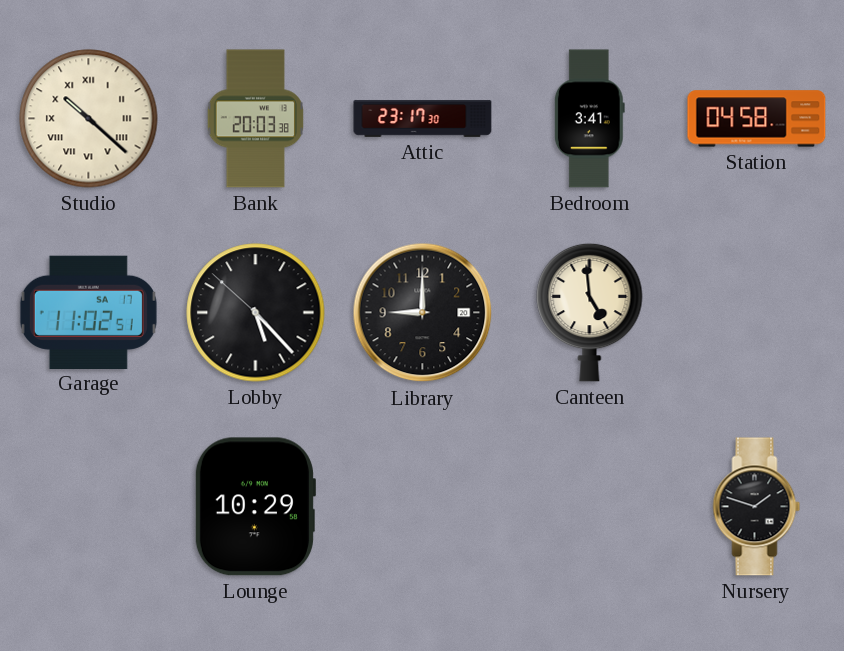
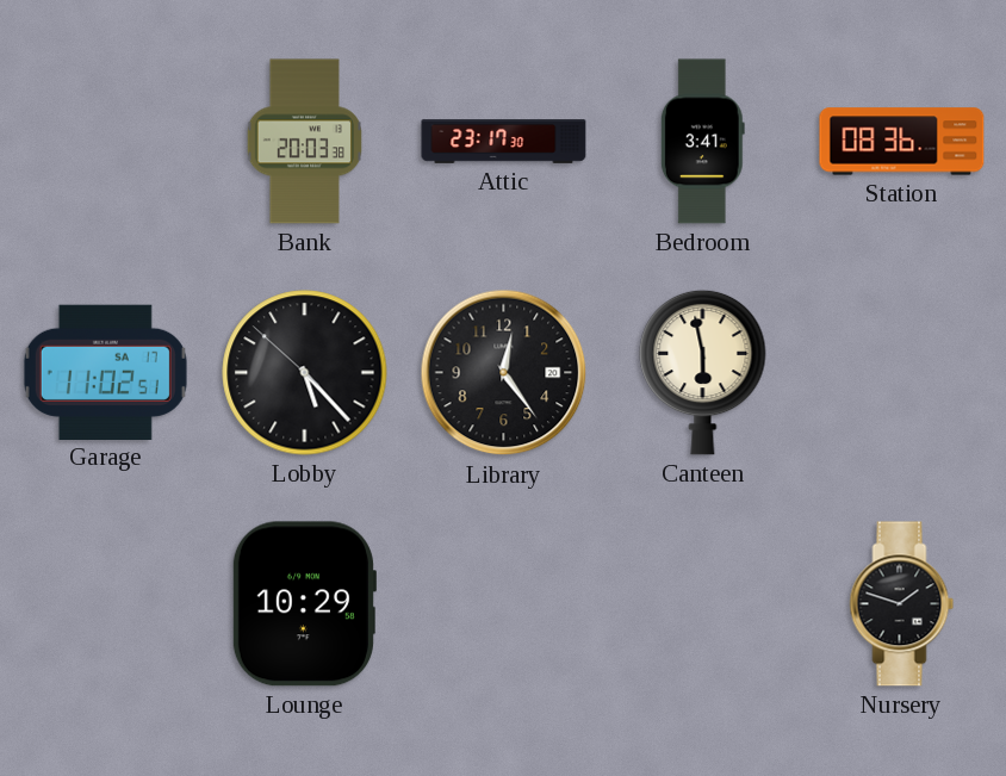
Studio: 10:22 -> none
Station: 04:58 -> 08:36
Library: 9:00 -> 12:24
Canteen: 4:59 -> 5:58
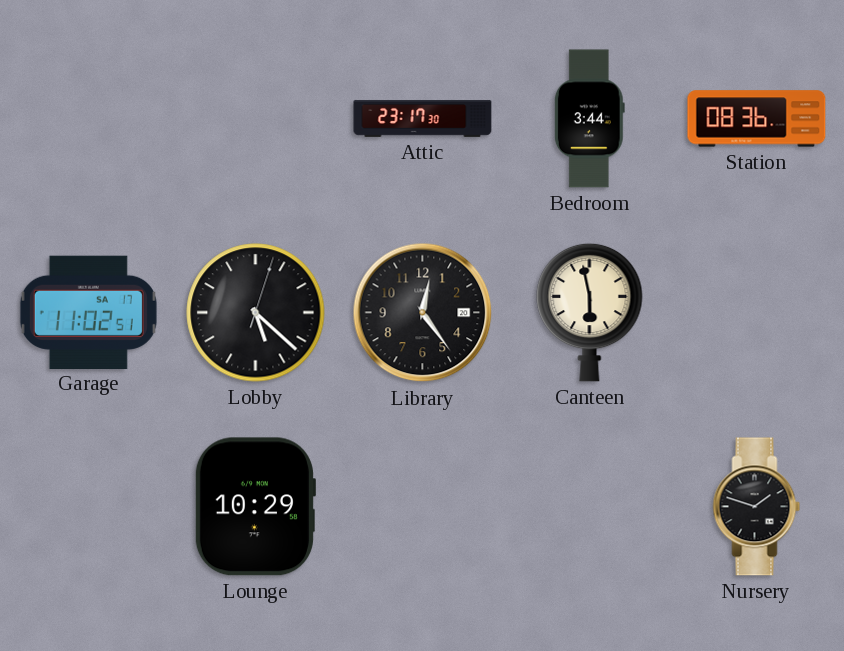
Bank: 20:03 -> none
Bedroom: 3:41 -> 3:44
Lobby: 5:22:52 -> 5:22:03
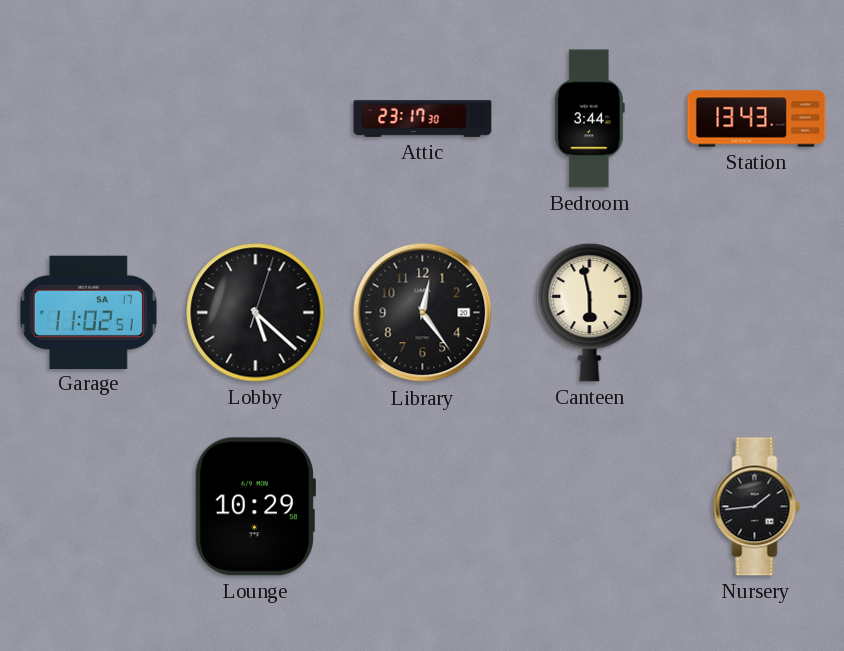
Station: 08:36 -> 13:43
Nursery: 1:48 -> 1:44
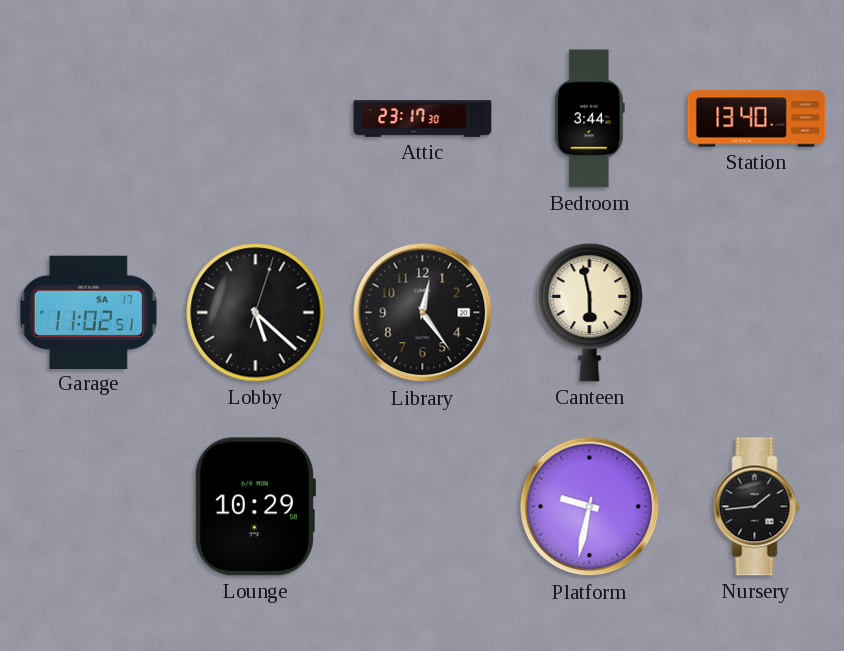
Station: 13:43 -> 13:40
Platform: none -> 9:32
